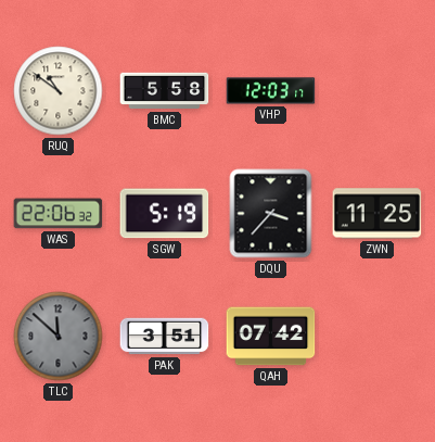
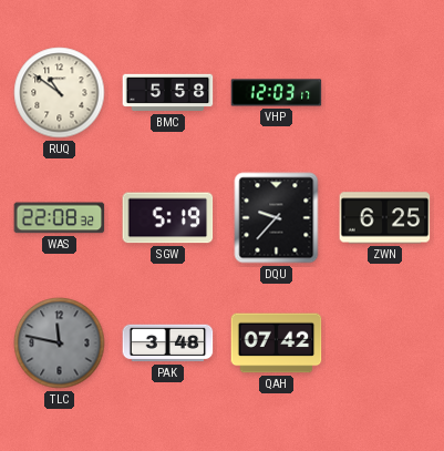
WAS: 22:06 -> 22:08
DQU: 3:37 -> 9:37
ZWN: 11:25 -> 6:25
TLC: 11:52 -> 11:47
PAK: 3:51 -> 3:48
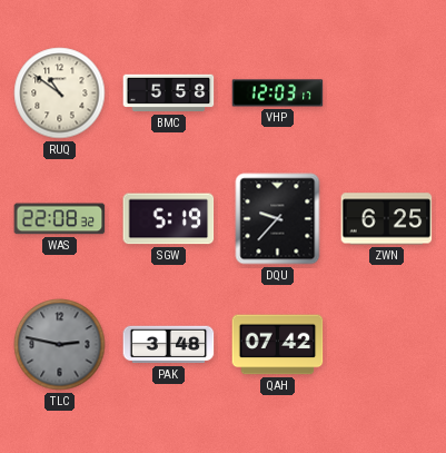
TLC: 11:47 -> 2:47
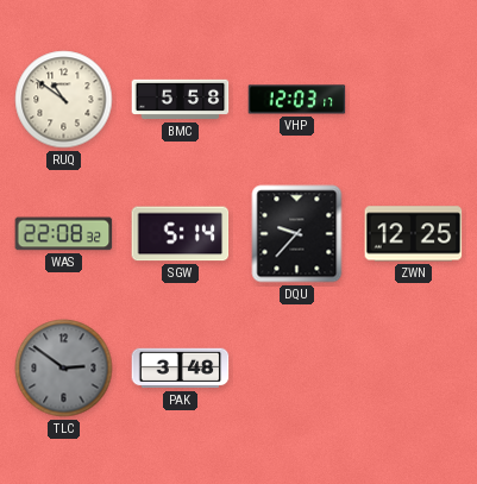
SGW: 5:19 -> 5:14
ZWN: 6:25 -> 12:25
TLC: 2:47 -> 2:51
QAH: 07:42 -> none
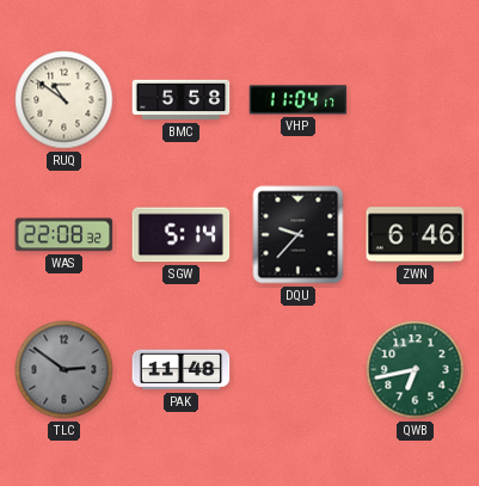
VHP: 12:03 -> 11:04
ZWN: 12:25 -> 6:46
PAK: 3:48 -> 11:48
QWB: none -> 6:43
